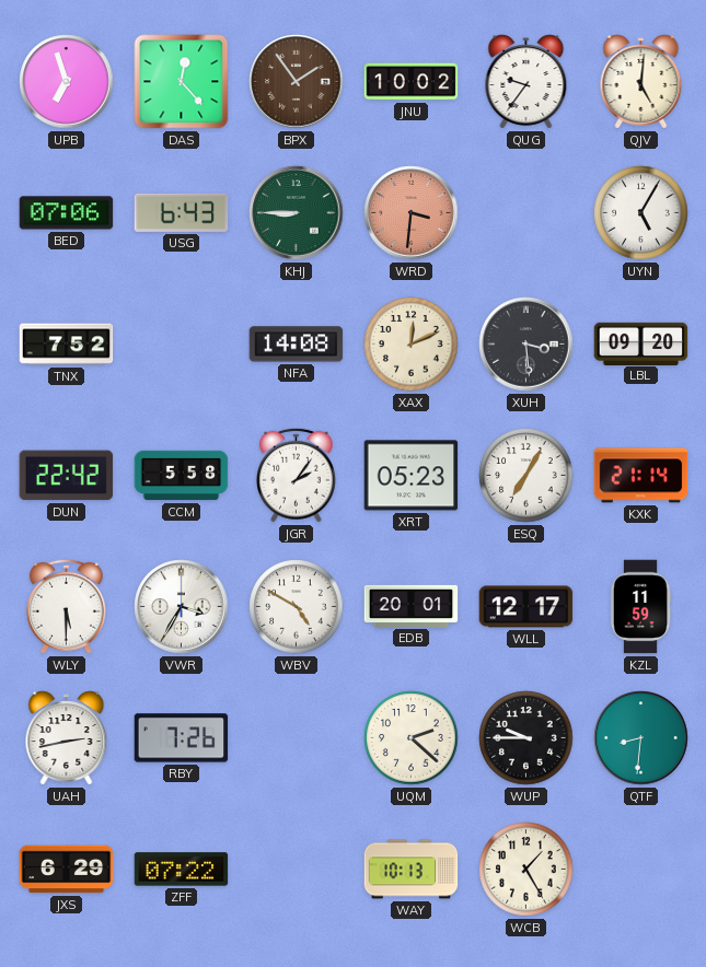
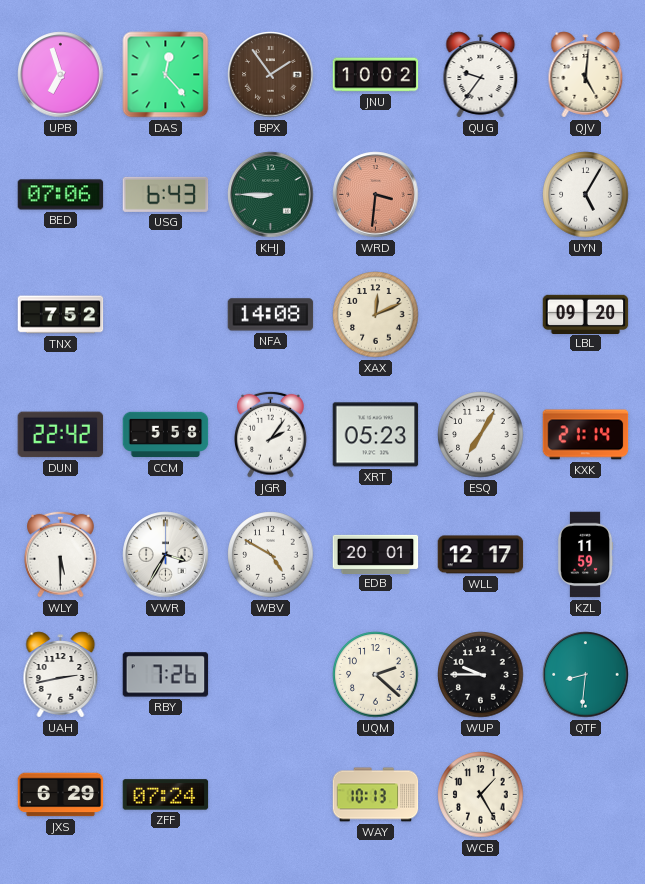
XUH: 3:29 -> none
ZFF: 07:22 -> 07:24
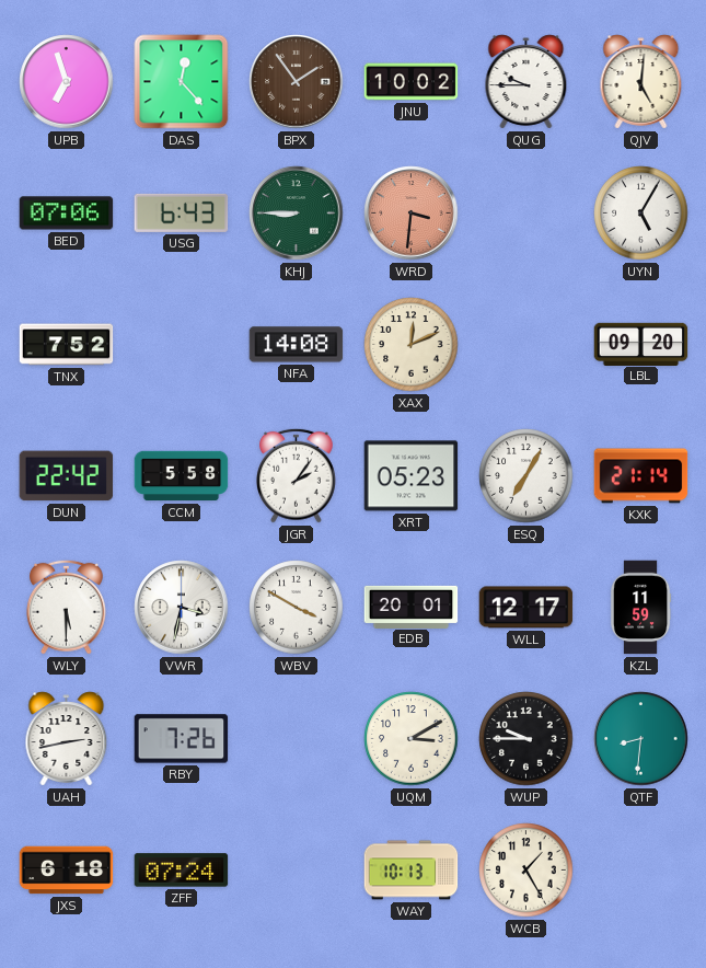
QUG: 9:36 -> 9:45
VWR: 3:35 -> 3:32
WBV: 4:50 -> 3:50
UQM: 2:22 -> 3:10
JXS: 6:29 -> 6:18
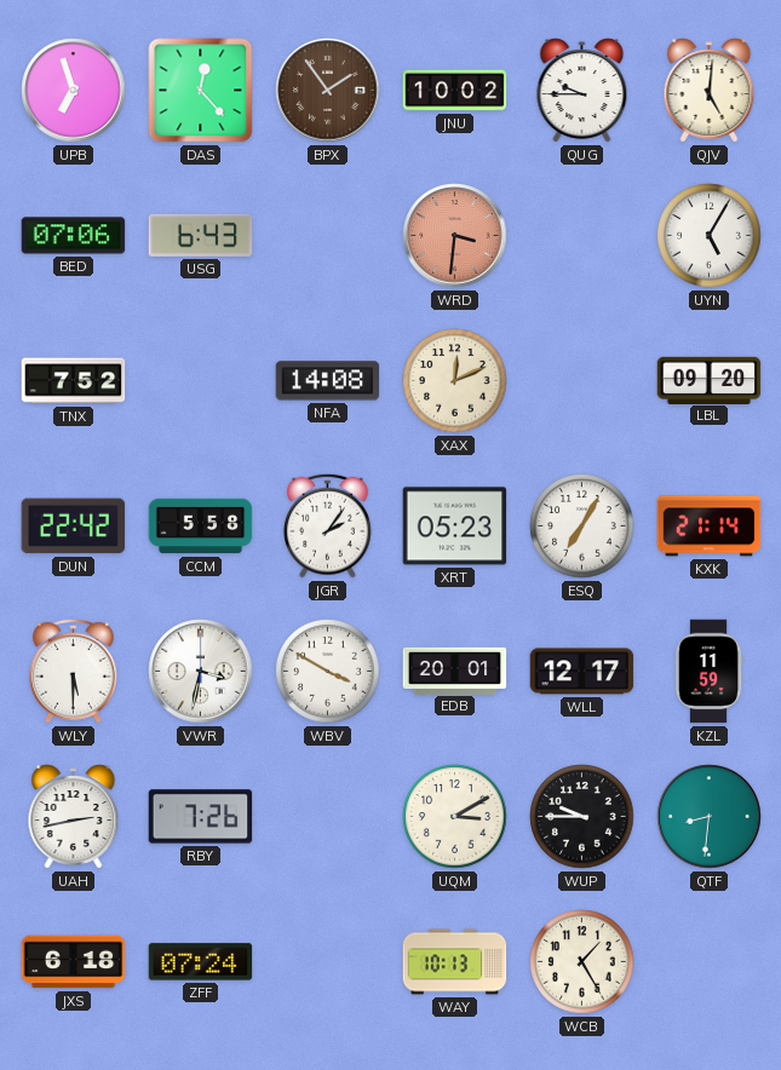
KHJ: 8:45 -> none
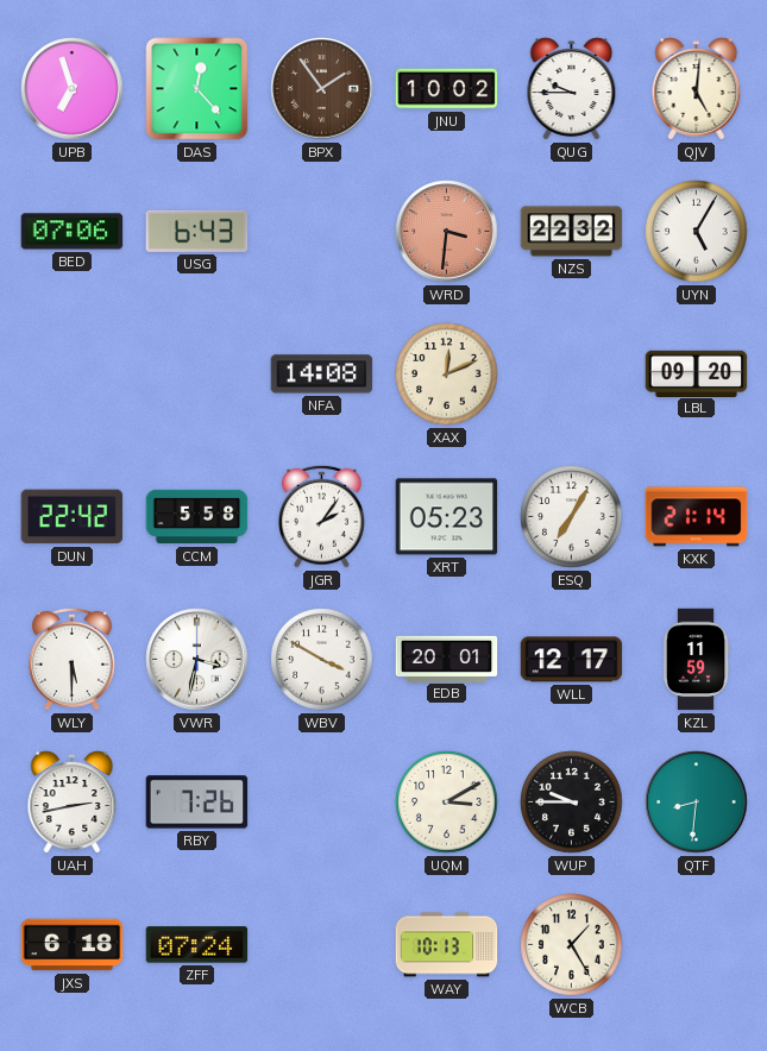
NZS: none -> 22:32
TNX: 7:52 -> none
